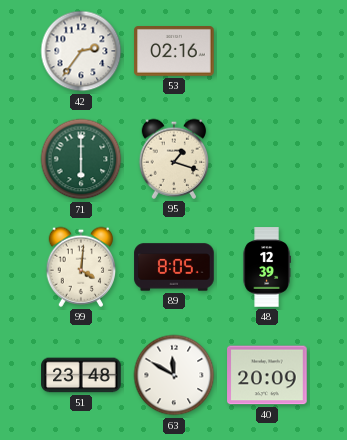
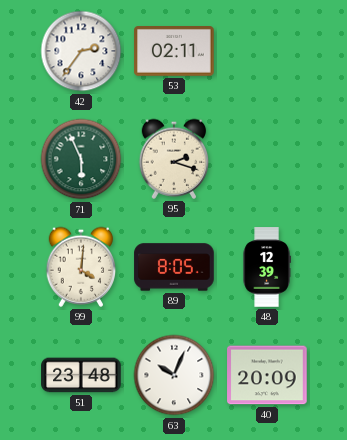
53: 02:16 -> 02:11
71: 6:00 -> 5:56
95: 1:18 -> 2:18
63: 11:50 -> 10:04
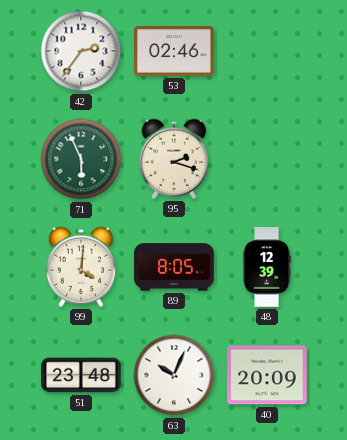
53: 02:11 -> 02:46
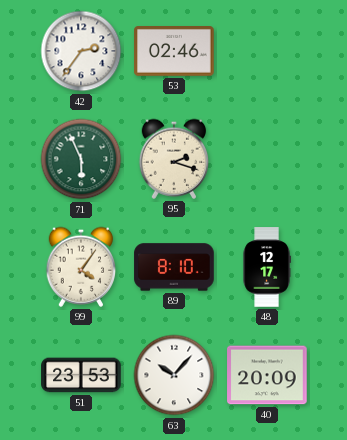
99: 4:01 -> 4:06
89: 8:05 -> 8:10
48: 12:39 -> 12:17
51: 23:48 -> 23:53
63: 10:04 -> 10:07
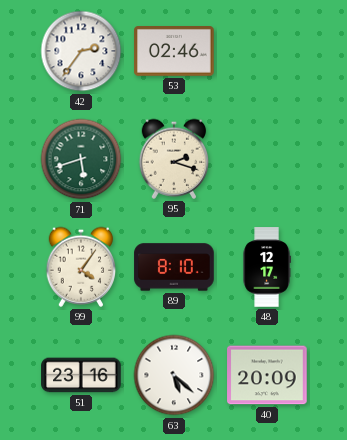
71: 5:56 -> 5:42
51: 23:53 -> 23:16
63: 10:07 -> 5:22
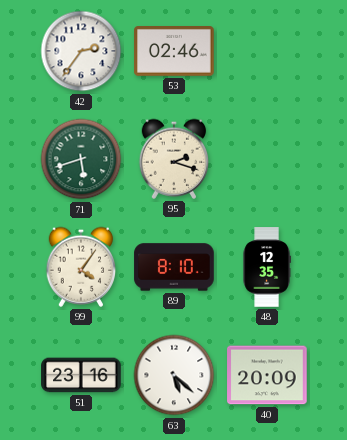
48: 12:17 -> 12:35
